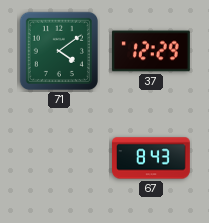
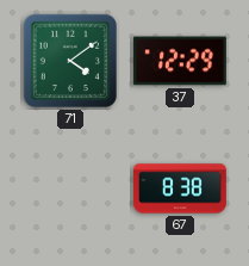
67: 8:43 -> 8:38
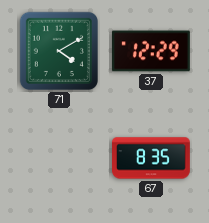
71: 4:09 -> 4:10
67: 8:38 -> 8:35
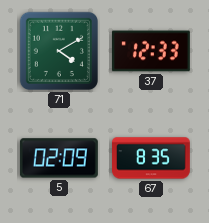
37: 12:29 -> 12:33
5: none -> 02:09
